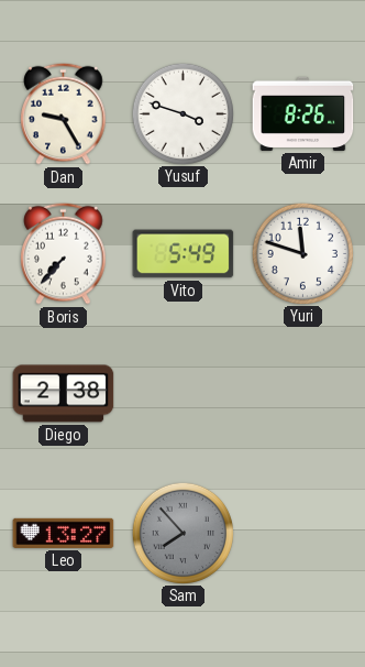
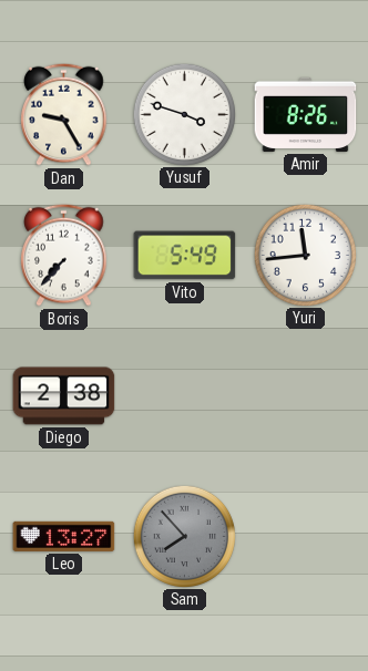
Yuri: 11:48 -> 11:44
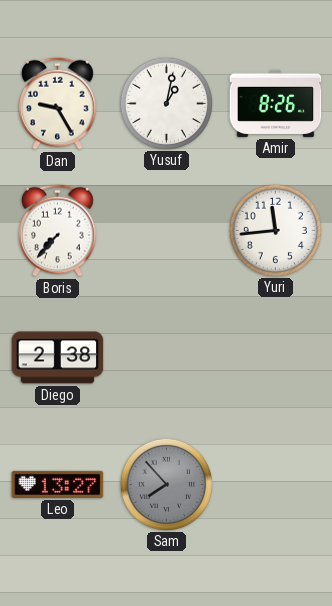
Yusuf: 3:48 -> 1:02
Vito: 5:49 -> none
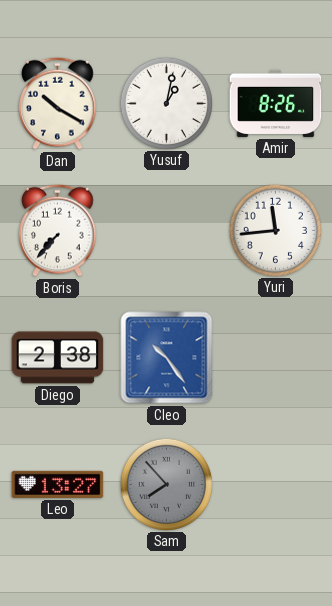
Dan: 9:25 -> 10:20
Cleo: none -> 10:24
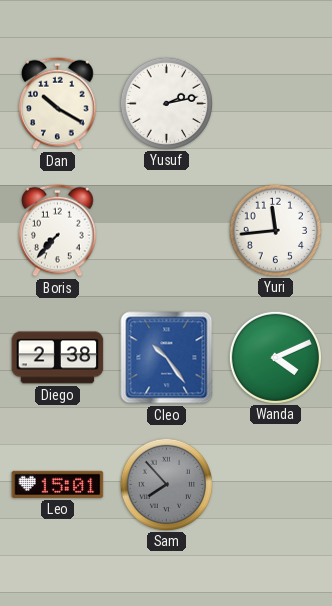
Yusuf: 1:02 -> 2:13
Amir: 8:26 -> none
Wanda: none -> 4:11
Leo: 13:27 -> 15:01
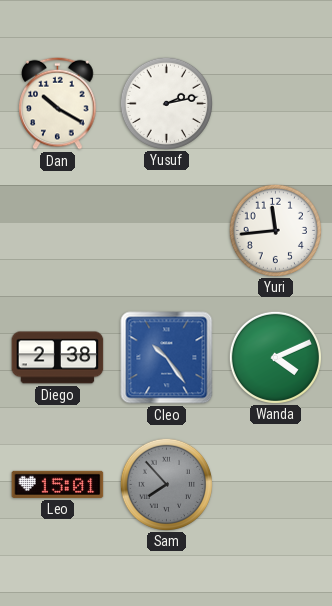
Boris: 7:37 -> none
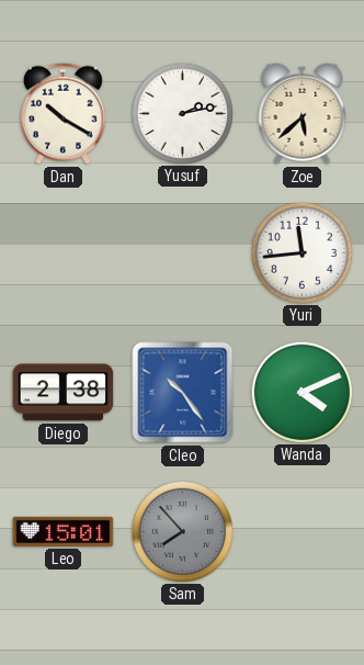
Zoe: none -> 5:38
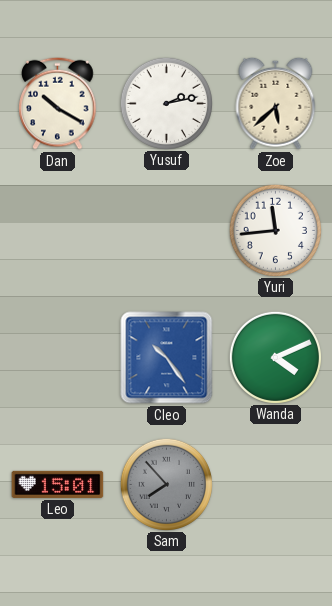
Diego: 2:38 -> none
